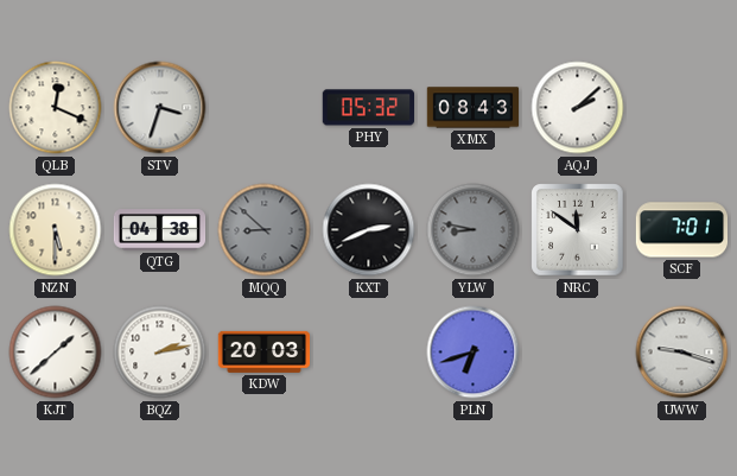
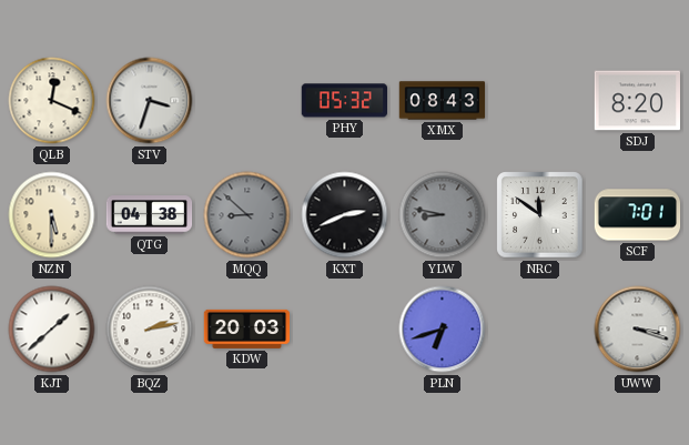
AQJ: 2:08 -> none
SDJ: none -> 8:20
UWW: 9:18 -> 3:18
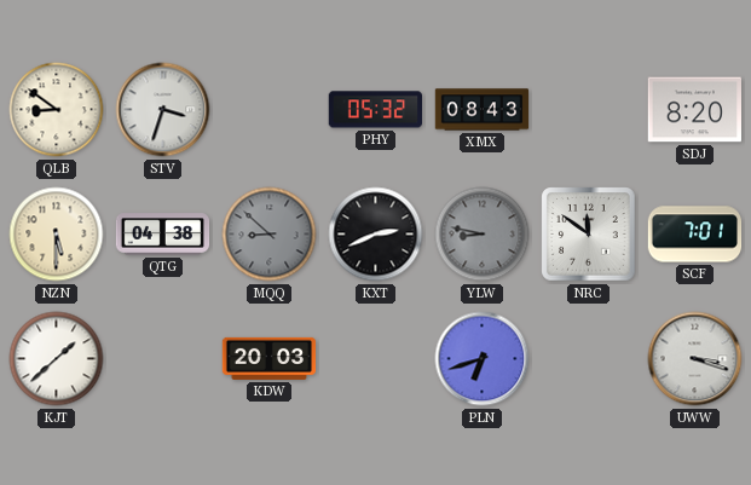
QLB: 12:19 -> 8:51
BQZ: 2:13 -> none
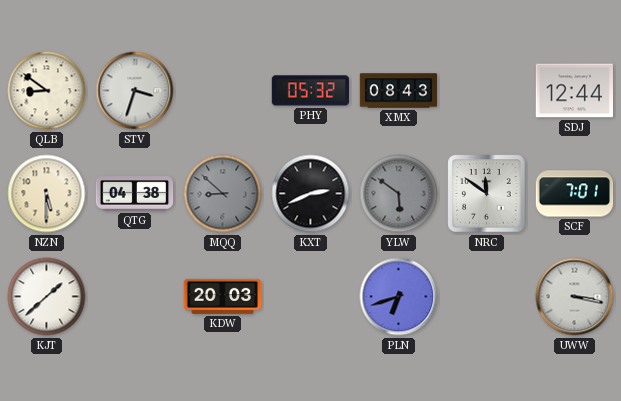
SDJ: 8:20 -> 12:44
YLW: 8:47 -> 5:51
UWW: 3:18 -> 3:17
